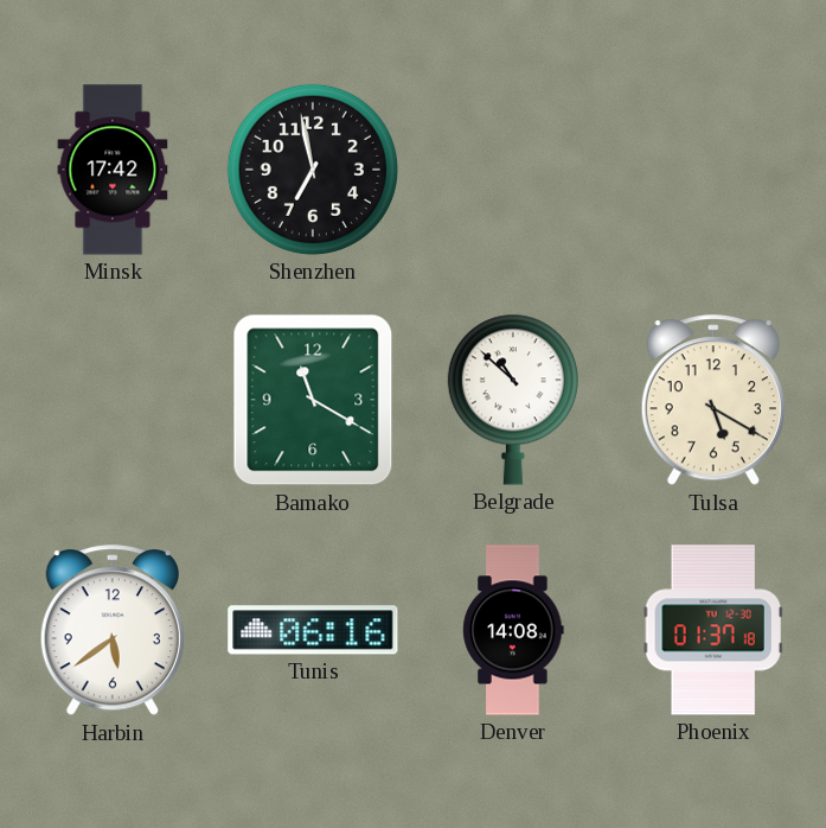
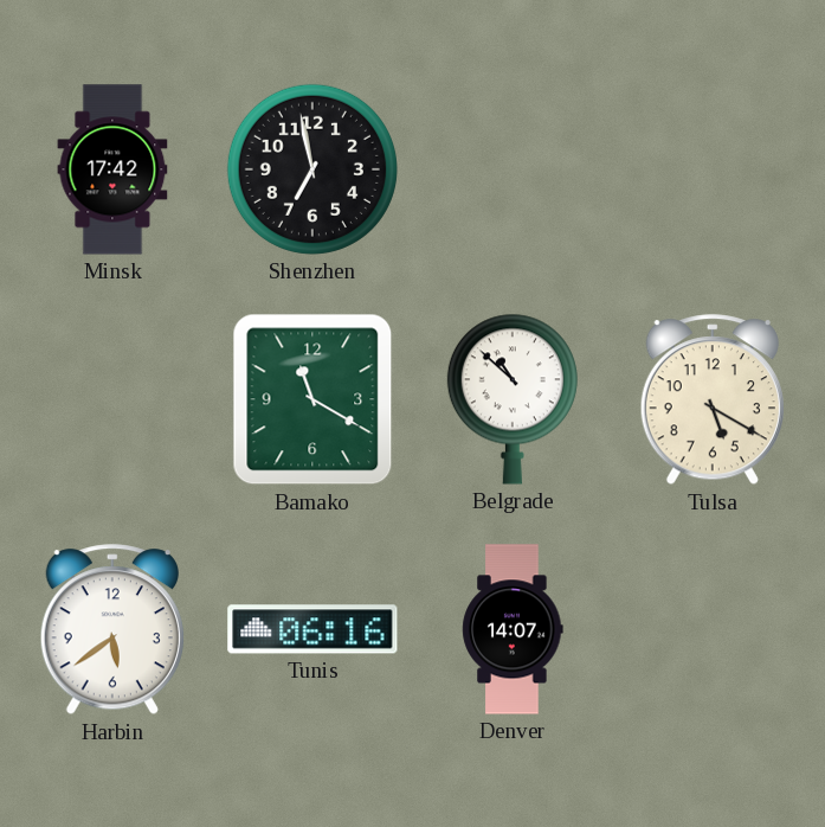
Denver: 14:08 -> 14:07
Phoenix: 01:37 -> none
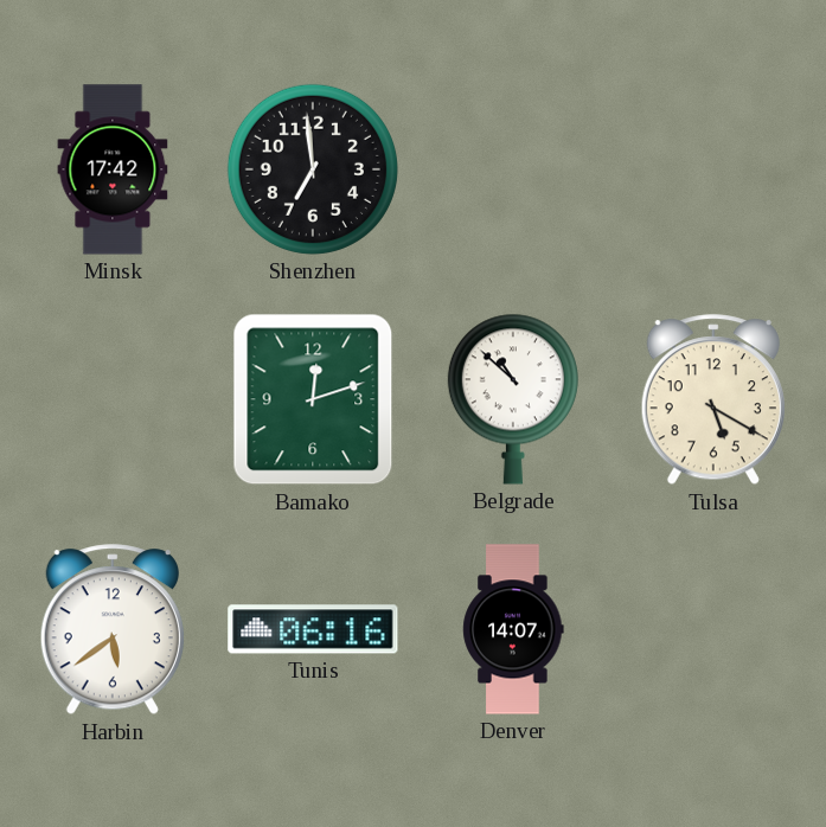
Shenzhen: 6:58 -> 6:59
Bamako: 11:20 -> 12:12
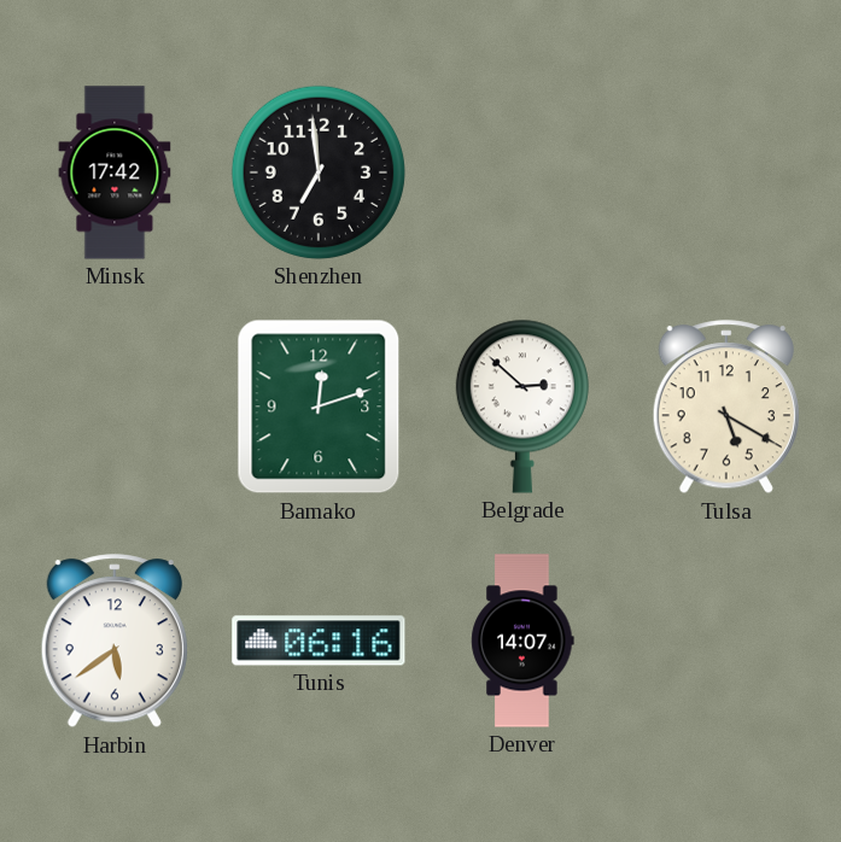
Belgrade: 10:52 -> 2:52
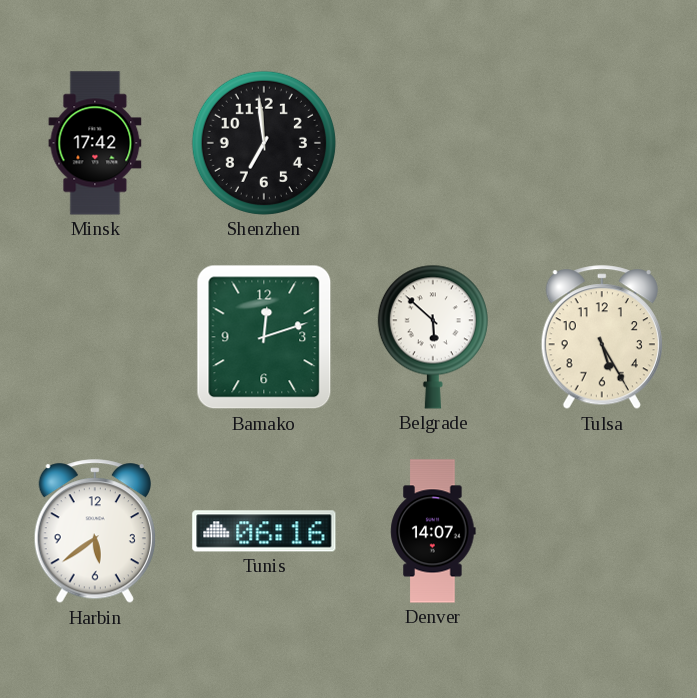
Belgrade: 2:52 -> 5:52
Tulsa: 5:20 -> 5:25
